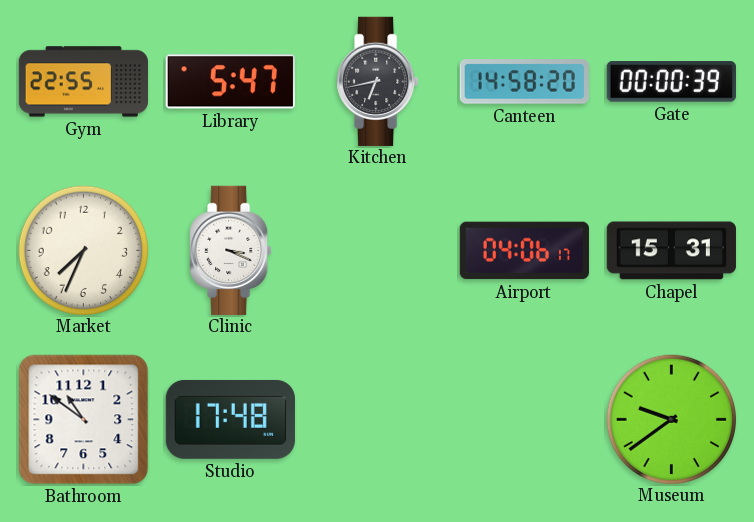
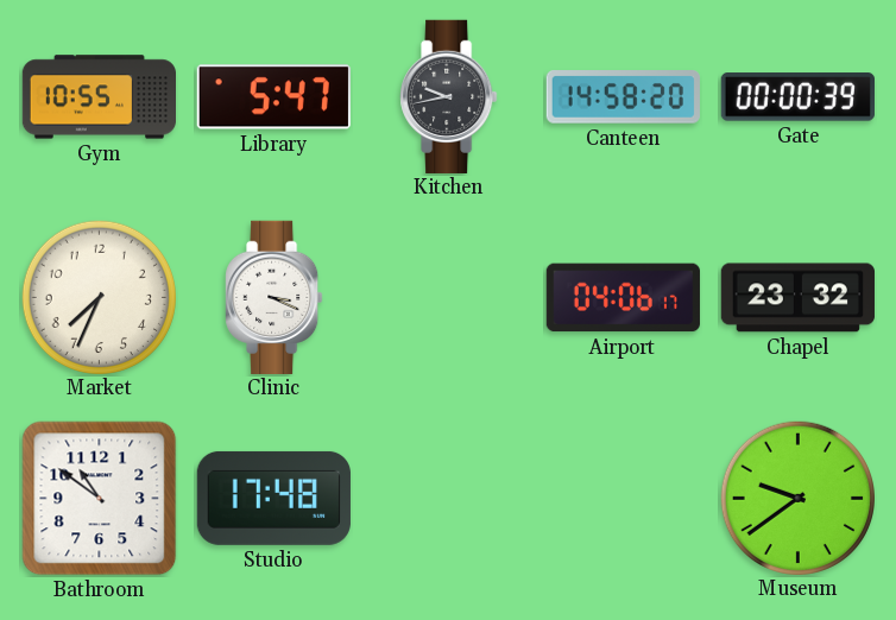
Gym: 22:55 -> 10:55
Kitchen: 6:43 -> 9:43
Chapel: 15:31 -> 23:32
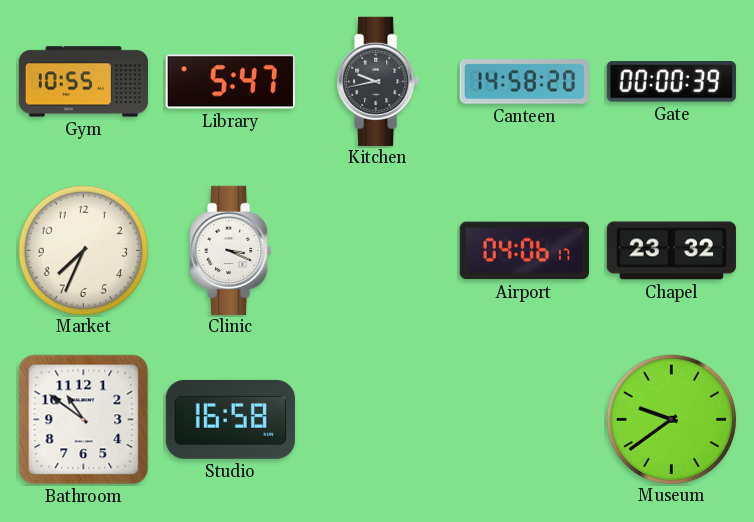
Studio: 17:48 -> 16:58
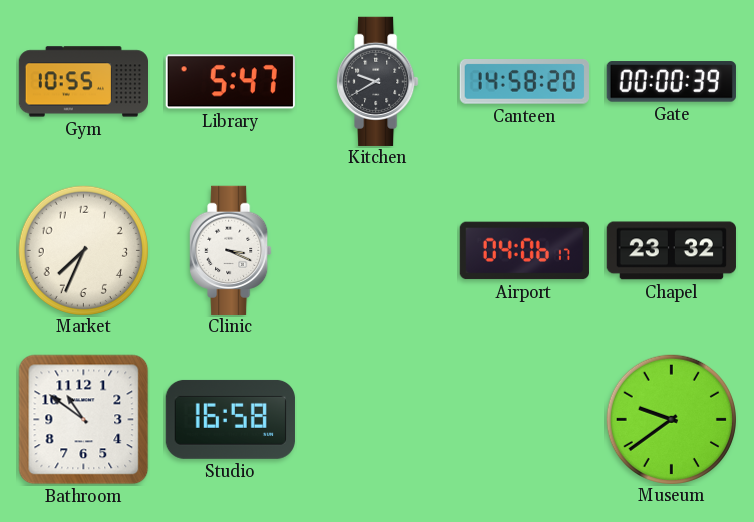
Kitchen: 9:43 -> 9:40
